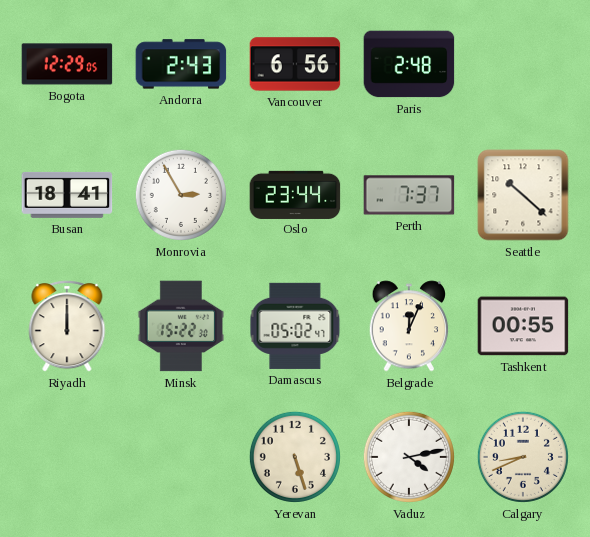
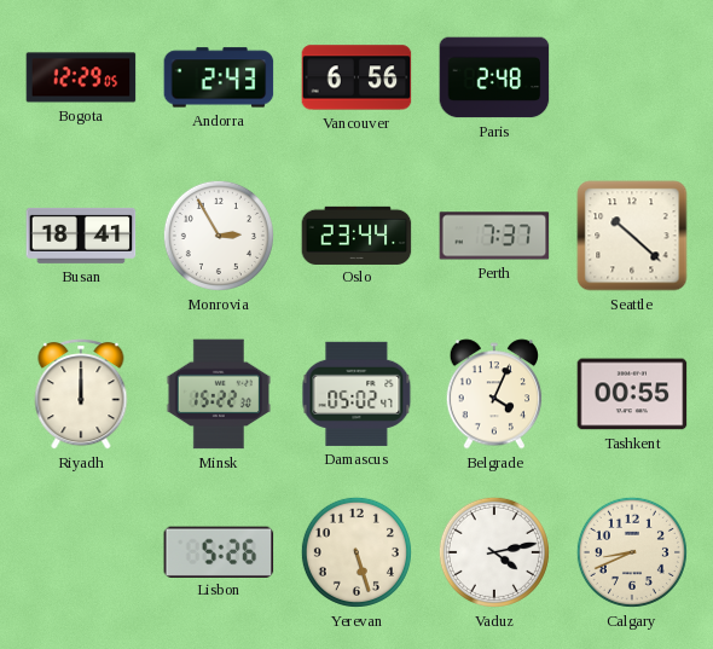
Belgrade: 12:04 -> 4:04
Lisbon: none -> 5:26
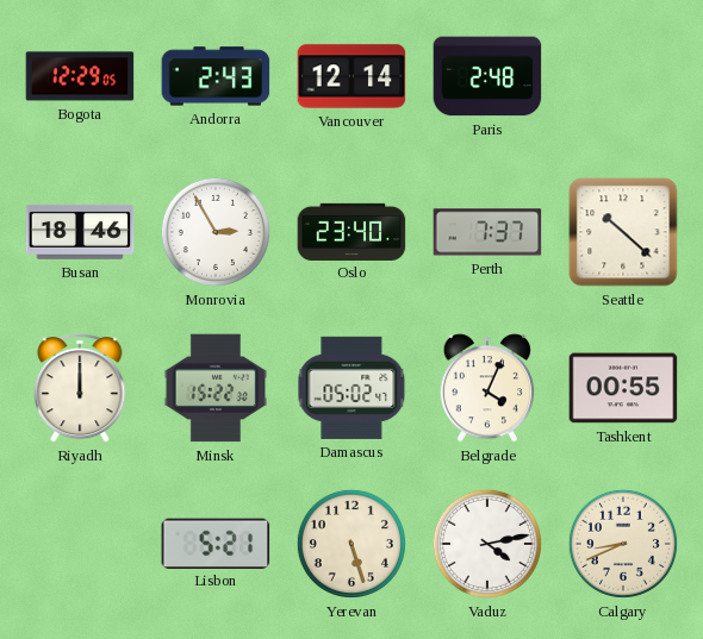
Vancouver: 6:56 -> 12:14
Busan: 18:41 -> 18:46
Oslo: 23:44 -> 23:40
Lisbon: 5:26 -> 5:21
